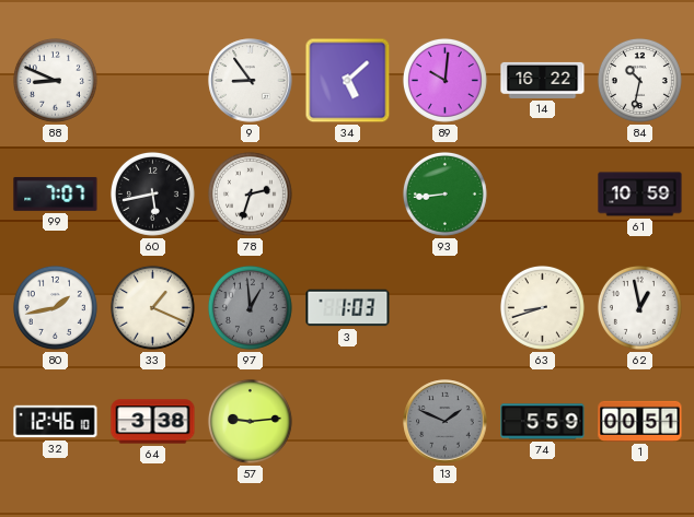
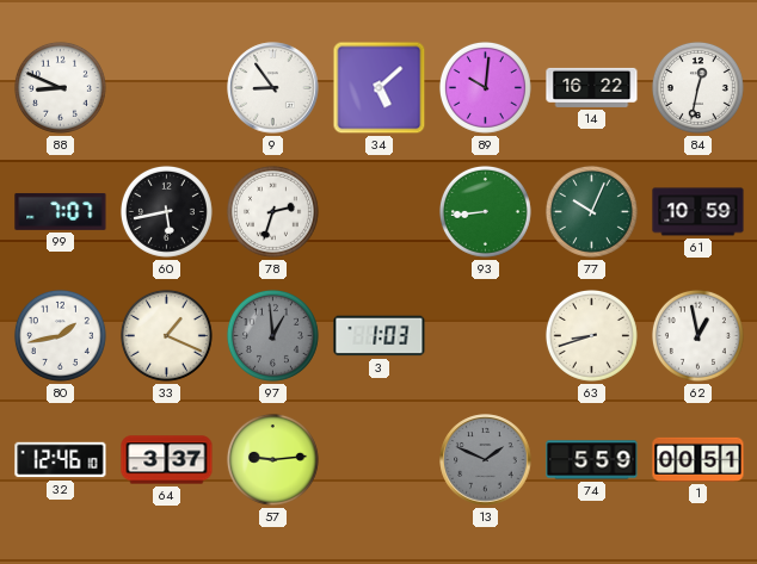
84: 10:32 -> 12:32
77: none -> 10:04
64: 3:38 -> 3:37
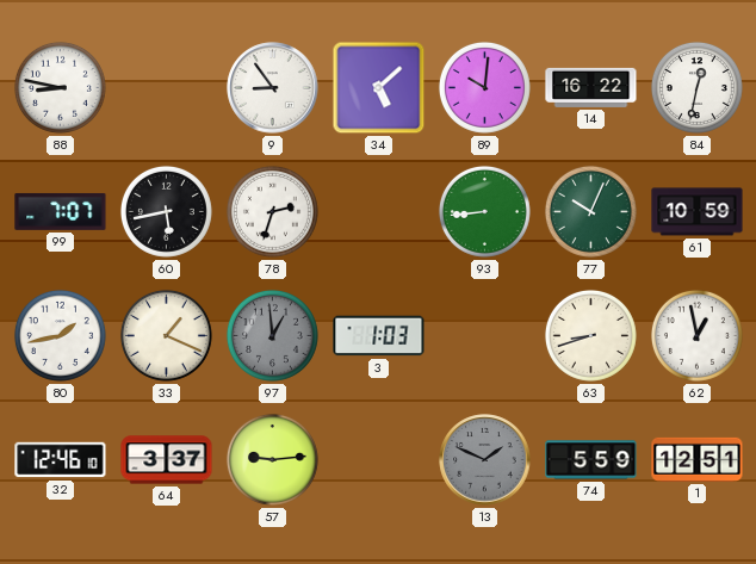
88: 8:49 -> 8:47
1: 00:51 -> 12:51
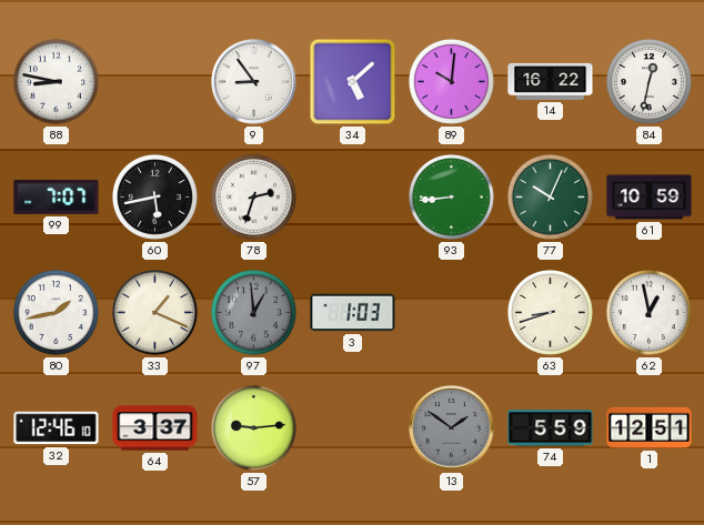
13: 1:49 -> 1:51
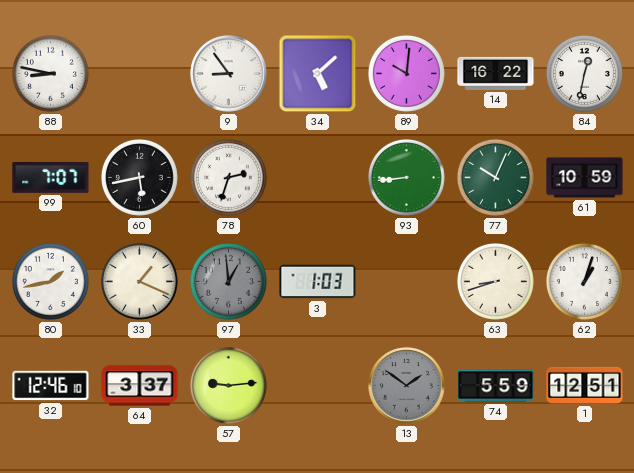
62: 12:58 -> 1:03
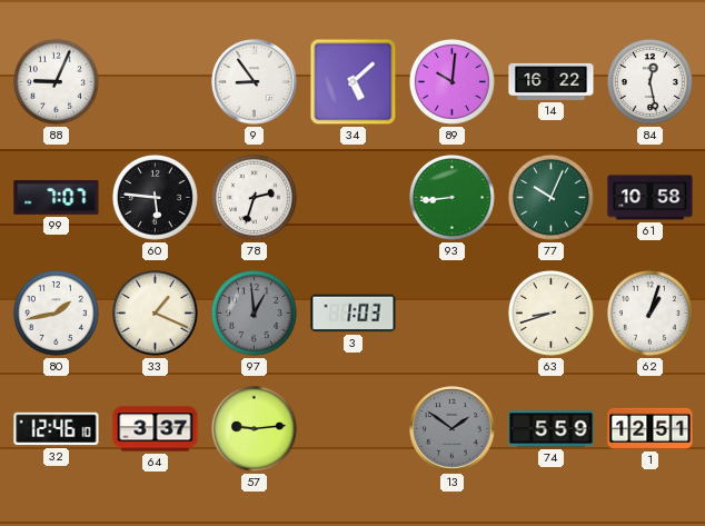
88: 8:47 -> 9:04
84: 12:32 -> 12:28
60: 5:43 -> 5:46
61: 10:59 -> 10:58
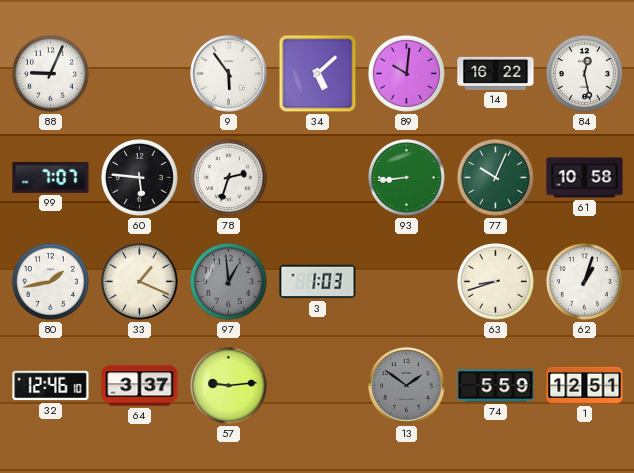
9: 8:54 -> 5:54
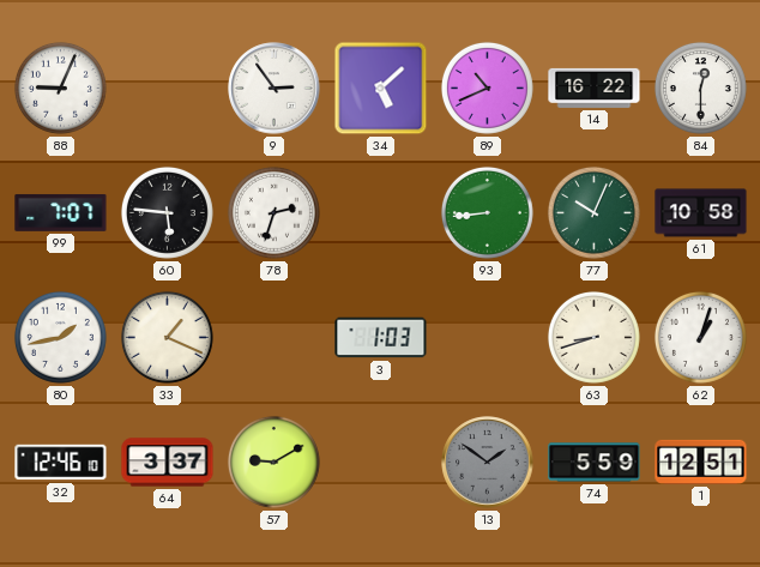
9: 5:54 -> 2:54
89: 10:01 -> 10:41
84: 12:28 -> 12:30
97: 12:59 -> none
57: 9:14 -> 9:10
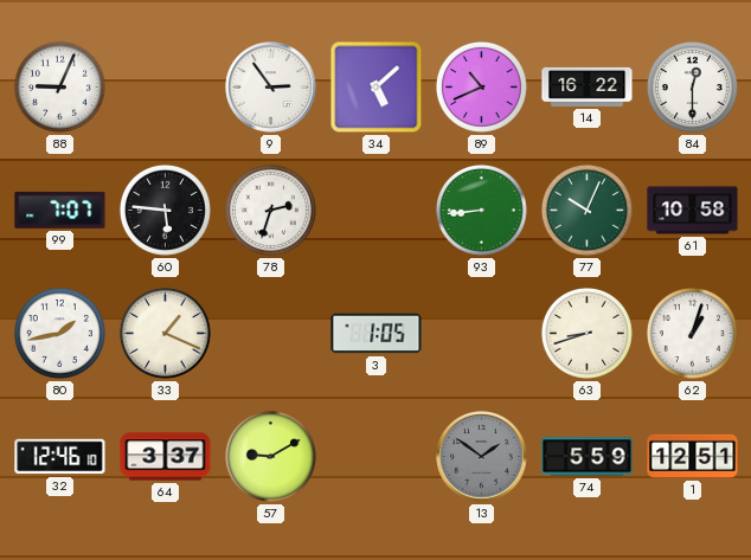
3: 1:03 -> 1:05
